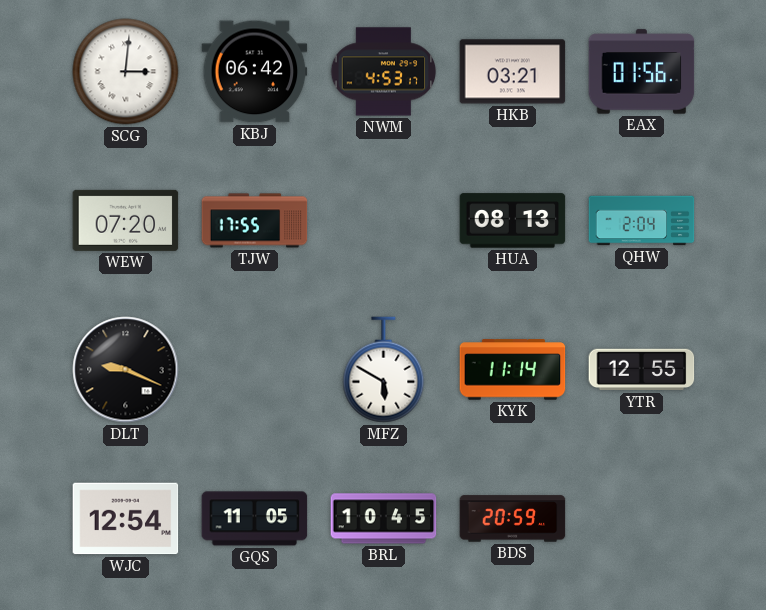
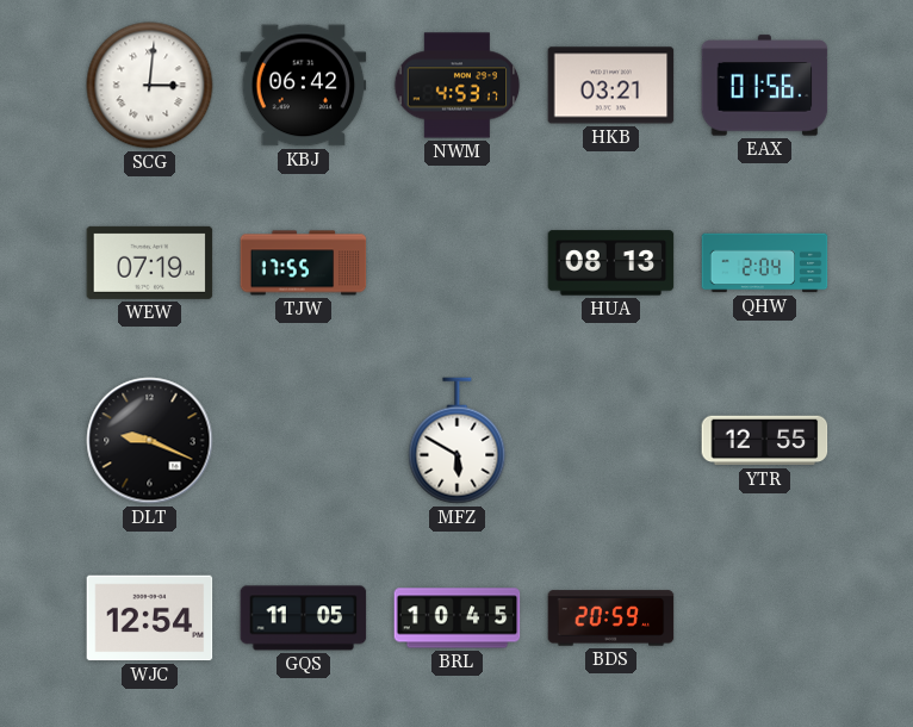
WEW: 07:20 -> 07:19
KYK: 11:14 -> none
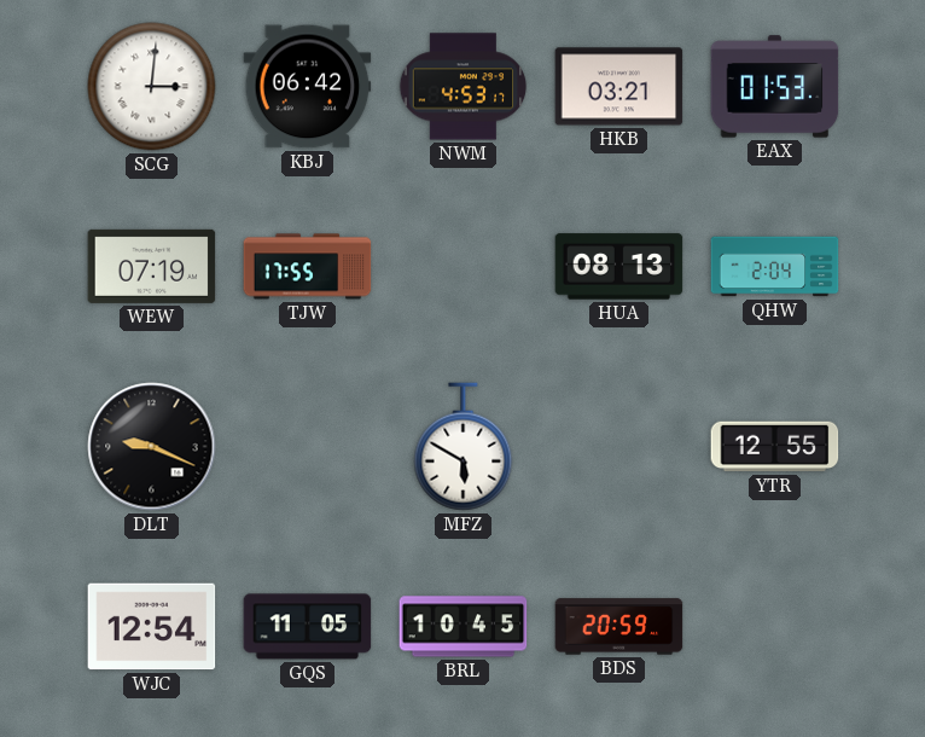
EAX: 01:56 -> 01:53
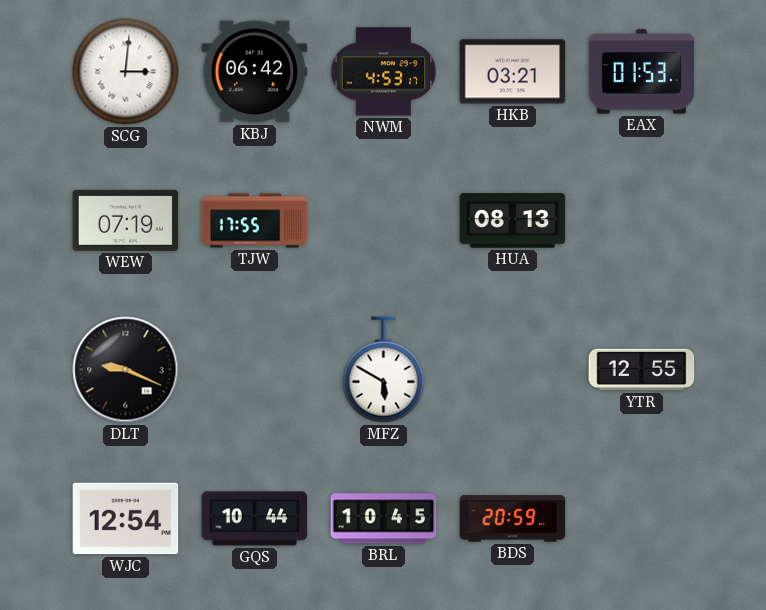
QHW: 2:04 -> none
GQS: 11:05 -> 10:44
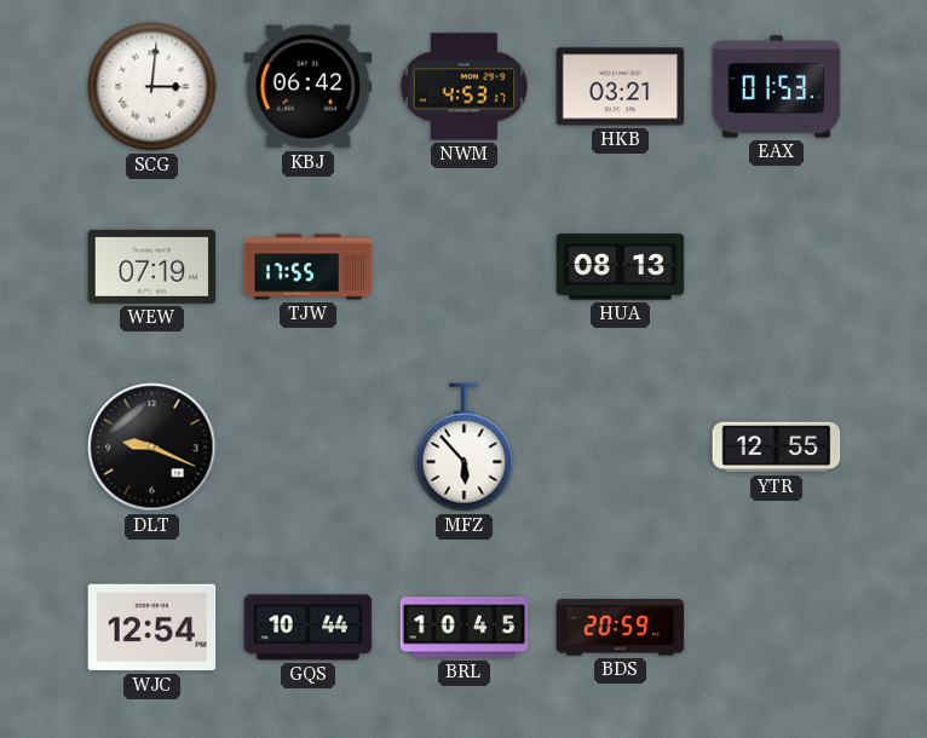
MFZ: 5:50 -> 5:53
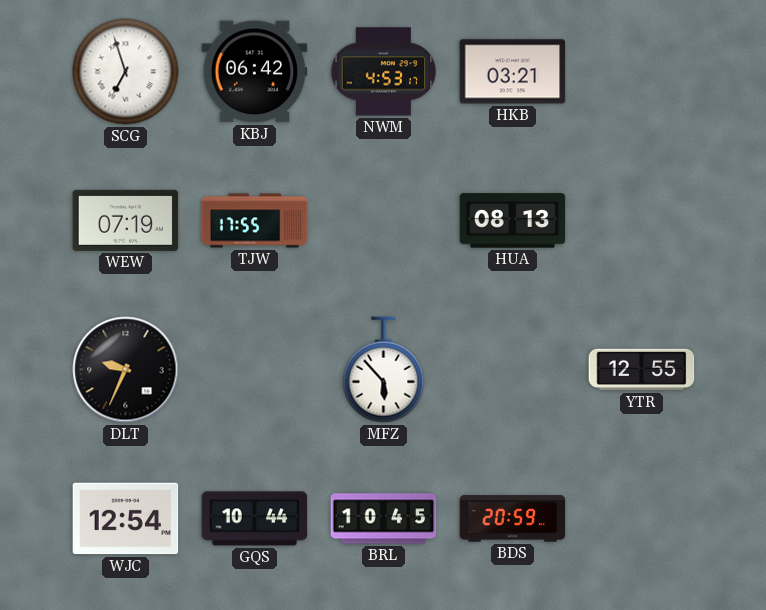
SCG: 3:01 -> 6:57
EAX: 01:53 -> none
DLT: 9:19 -> 9:34
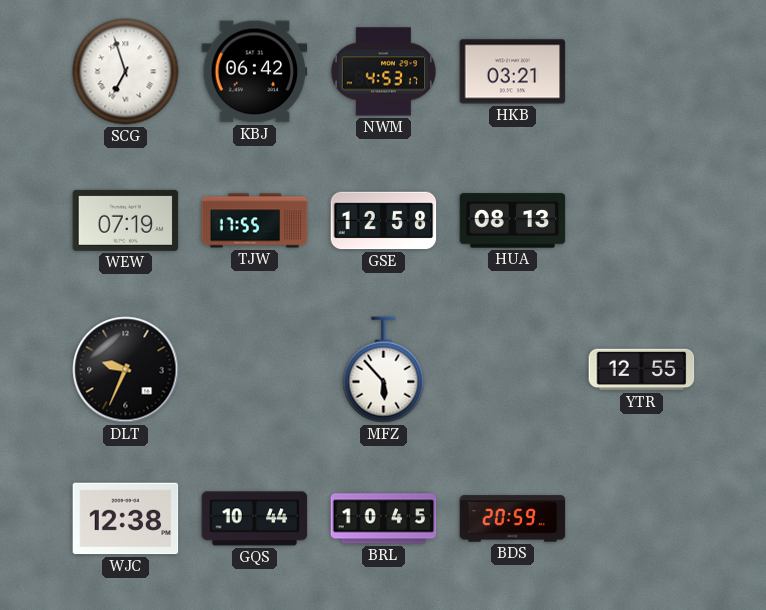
GSE: none -> 12:58
WJC: 12:54 -> 12:38
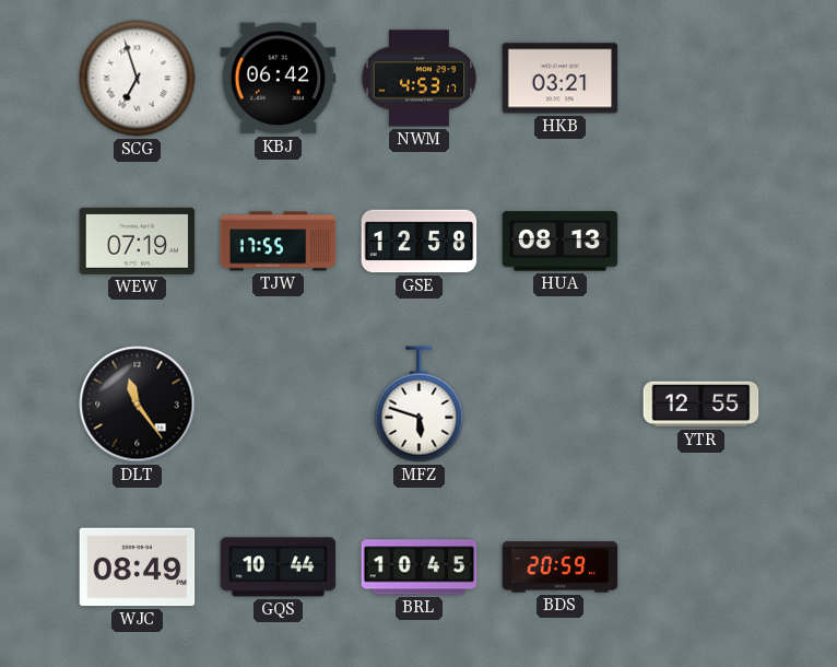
DLT: 9:34 -> 11:24
MFZ: 5:53 -> 5:48
WJC: 12:38 -> 08:49
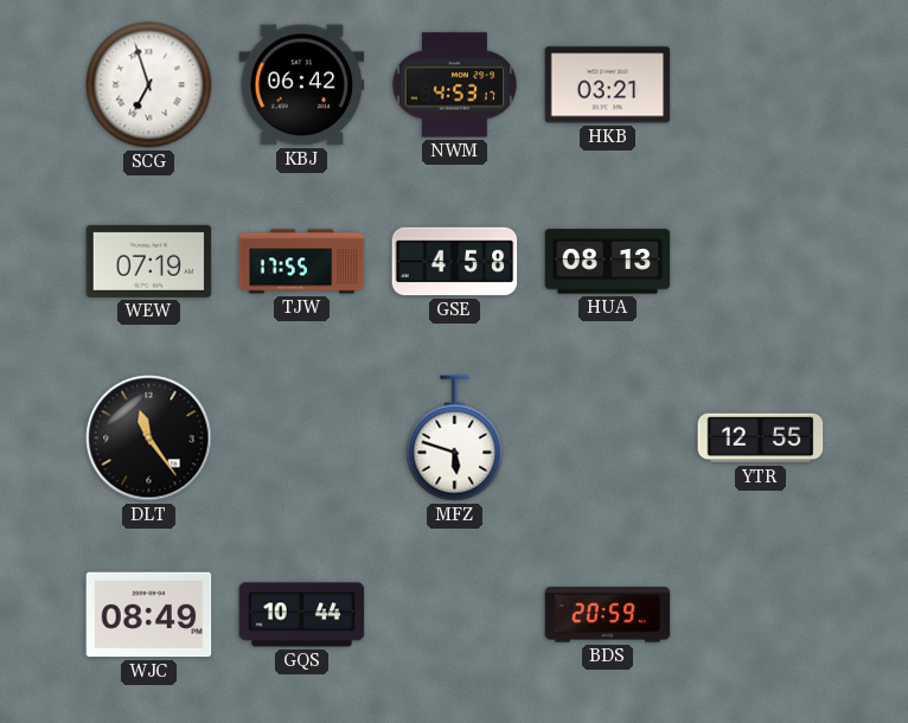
GSE: 12:58 -> 4:58
BRL: 10:45 -> none
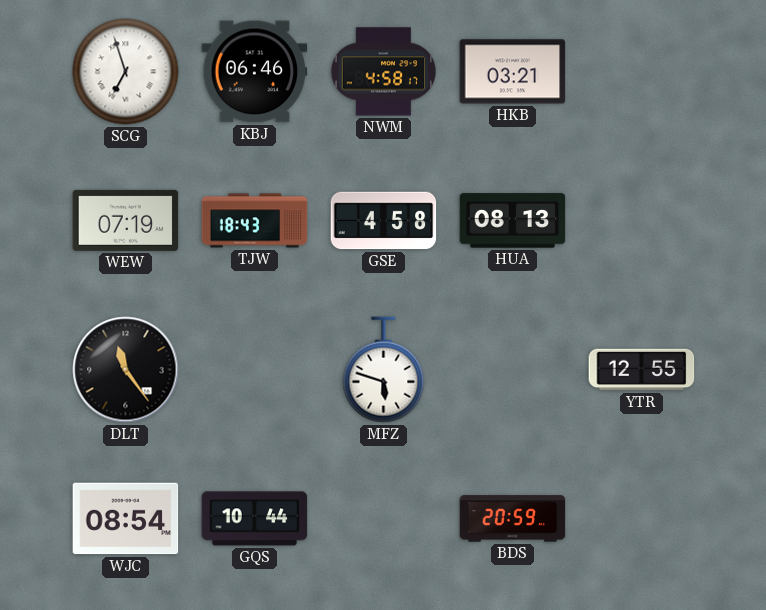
KBJ: 06:42 -> 06:46
NWM: 4:53 -> 4:58
TJW: 17:55 -> 18:43
WJC: 08:49 -> 08:54
